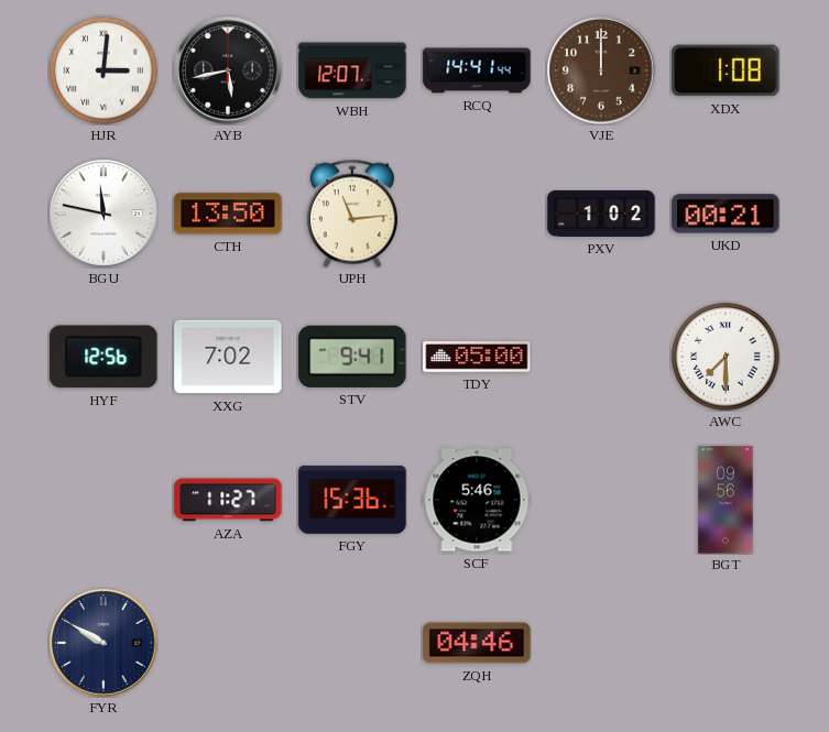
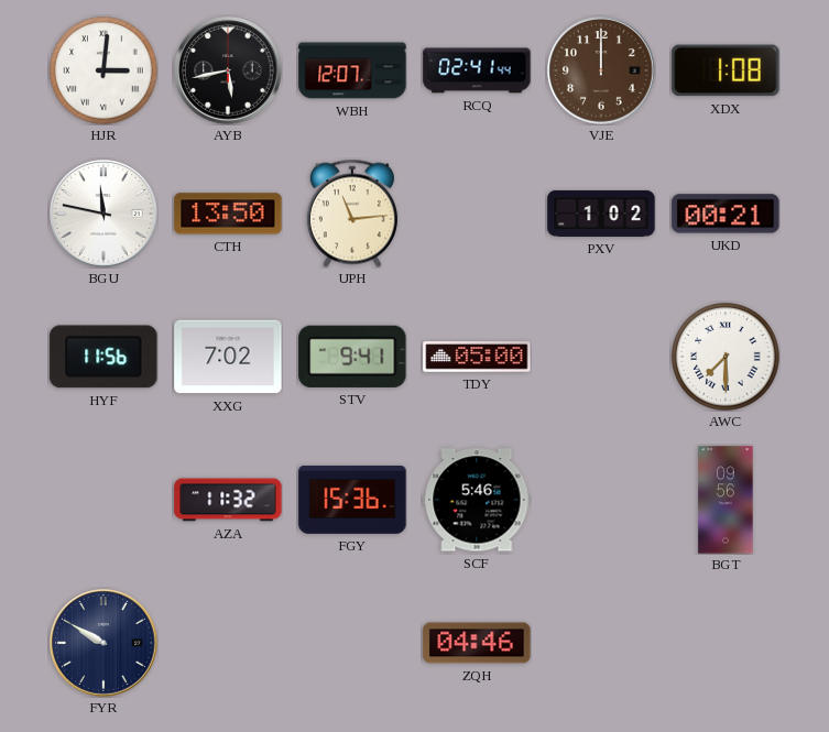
RCQ: 14:41 -> 02:41
HYF: 12:56 -> 11:56
AZA: 11:27 -> 11:32
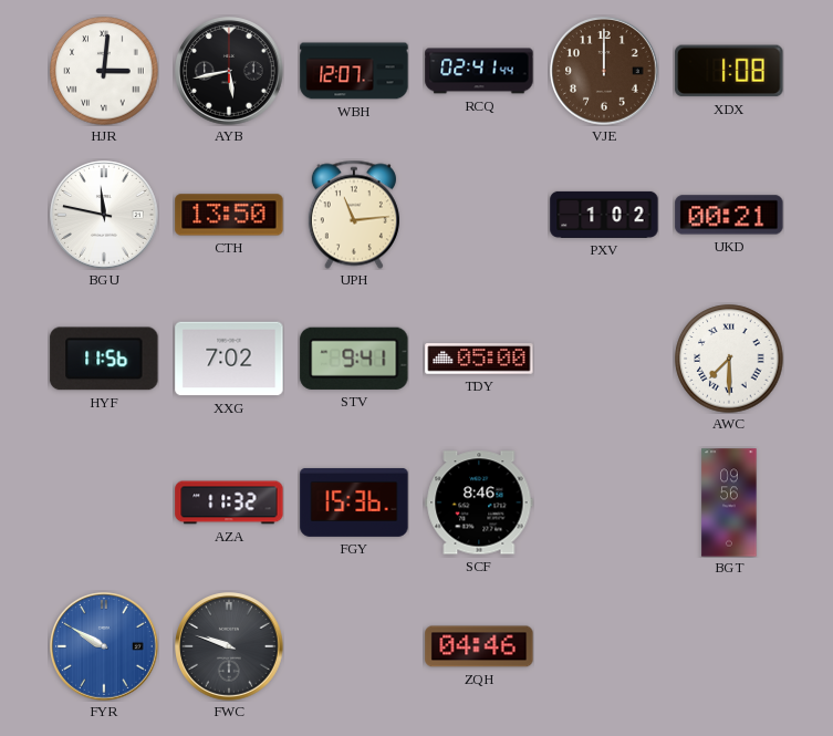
SCF: 5:46 -> 8:46
FYR dial: navy -> blue
FWC: none -> 9:48
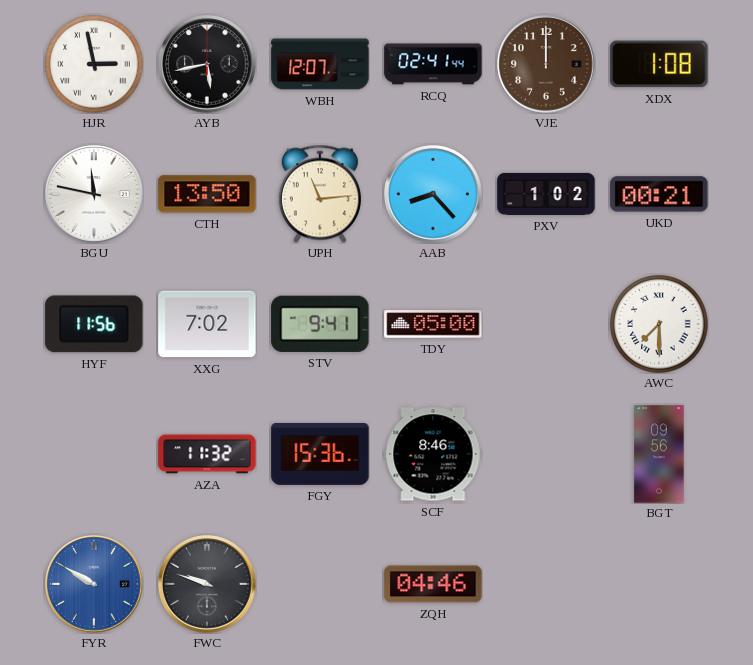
HJR: 3:01 -> 2:58
AAB: none -> 8:23
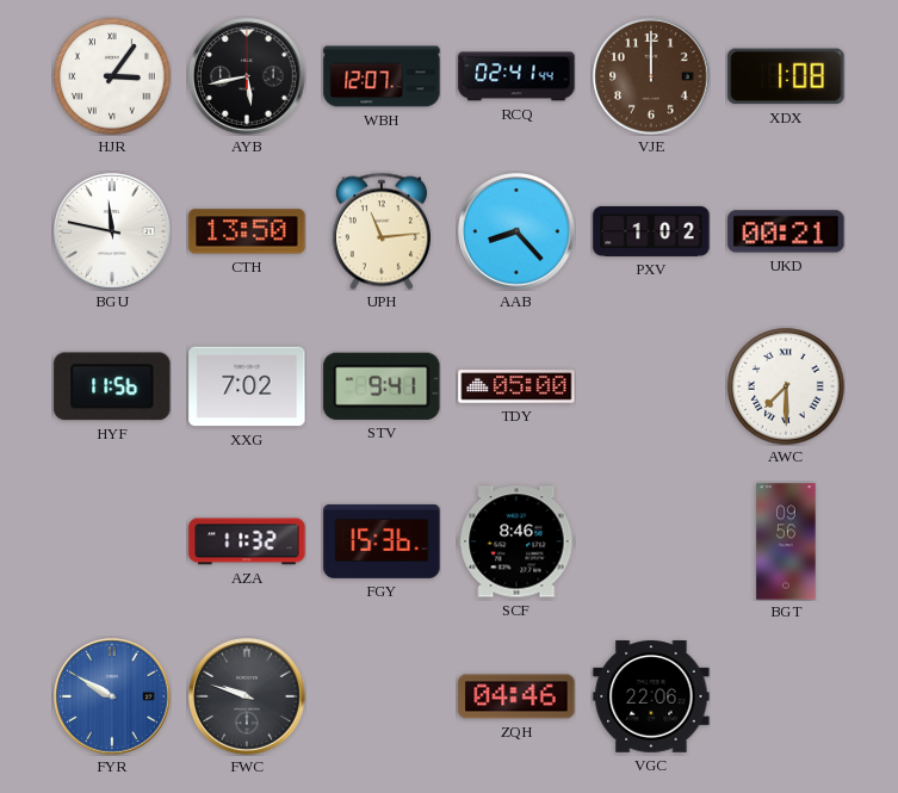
HJR: 2:58 -> 3:06
VGC: none -> 22:06
